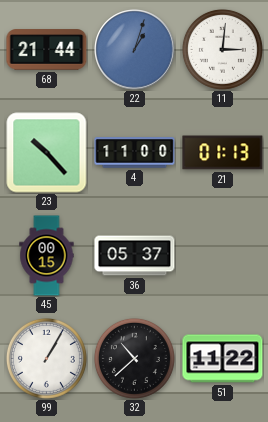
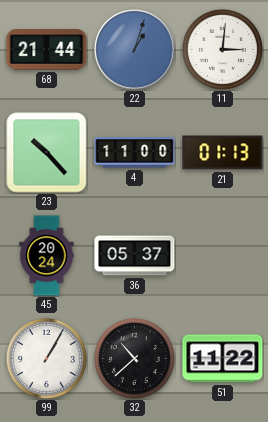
45: 00:15 -> 20:24
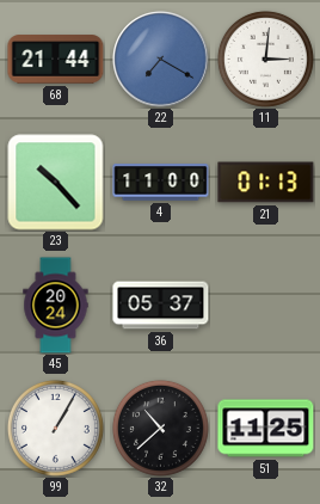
22: 1:03 -> 7:20
51: 11:22 -> 11:25
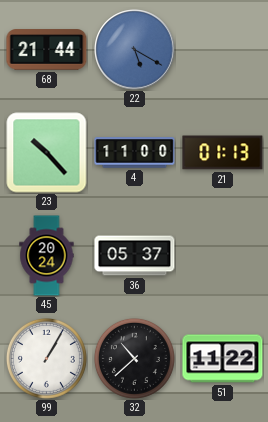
22: 7:20 -> 5:20
11: 3:01 -> none
51: 11:25 -> 11:22
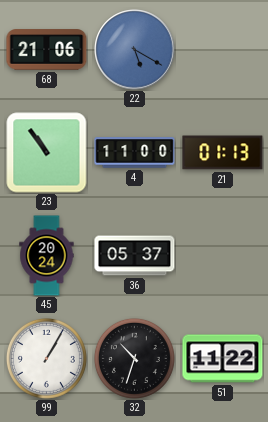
68: 21:44 -> 21:06
23: 10:23 -> 10:54
32: 10:38 -> 10:33
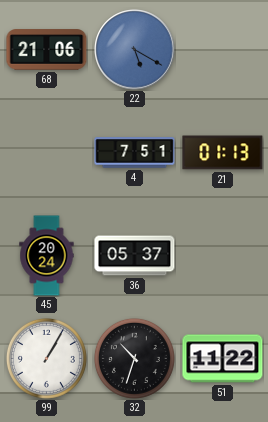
23: 10:54 -> none
4: 11:00 -> 7:51
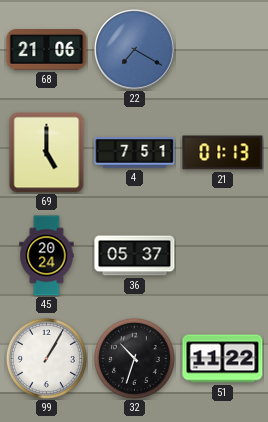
22: 5:20 -> 7:20
69: none -> 5:00
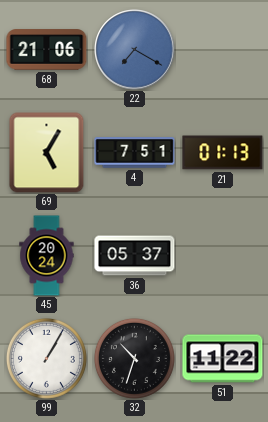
69: 5:00 -> 5:05
